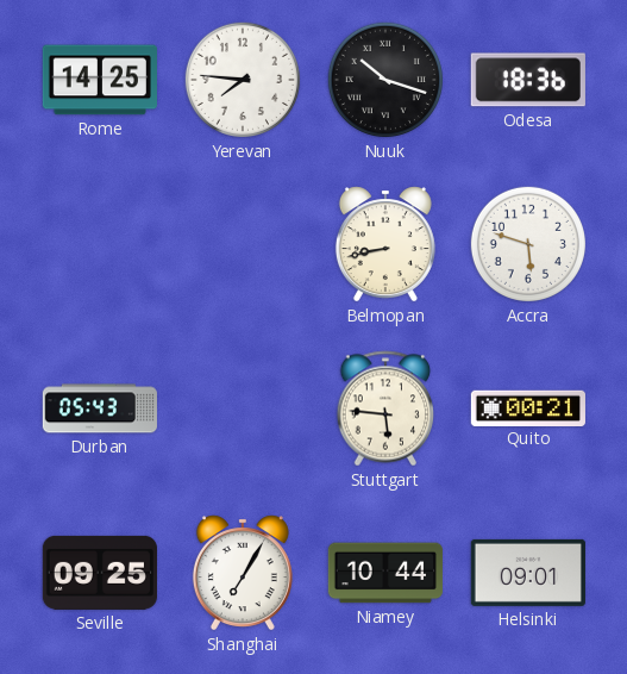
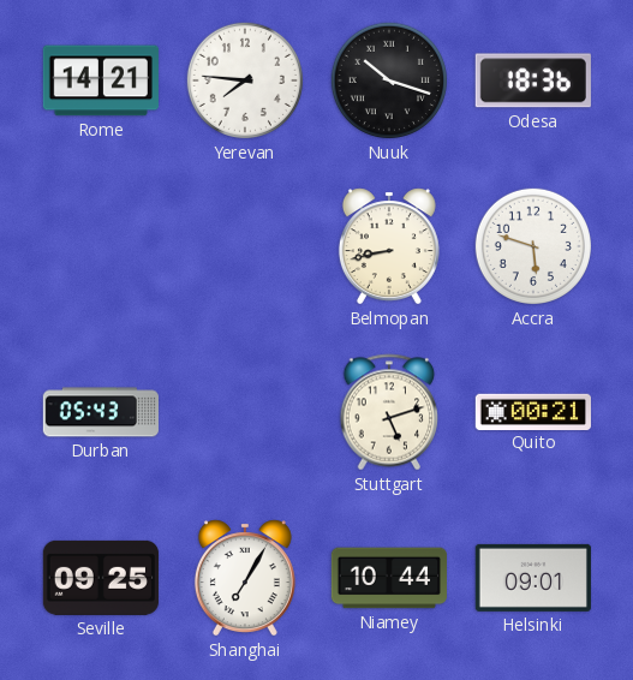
Rome: 14:25 -> 14:21
Stuttgart: 5:46 -> 5:12
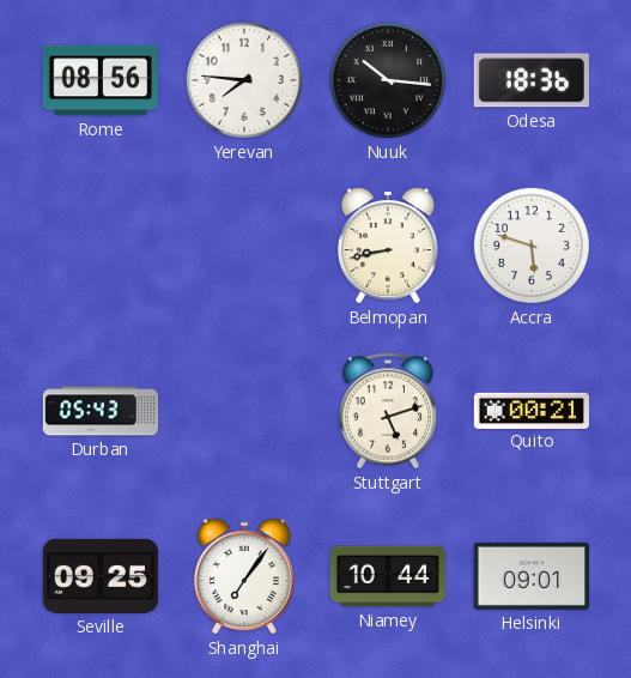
Rome: 14:21 -> 08:56
Nuuk: 10:18 -> 10:16
Shanghai: 7:05 -> 7:06
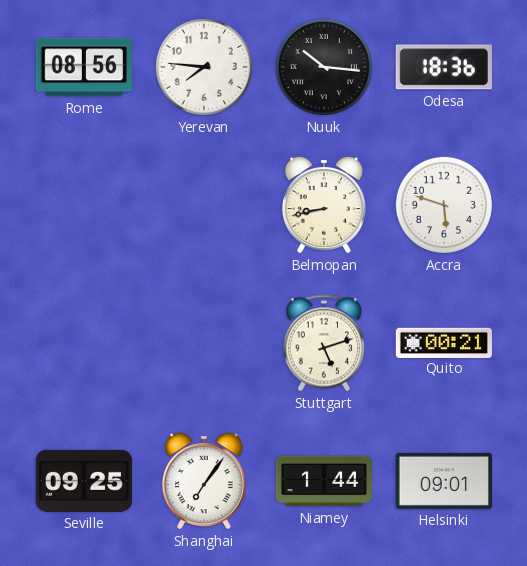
Durban: 05:43 -> none
Niamey: 10:44 -> 1:44
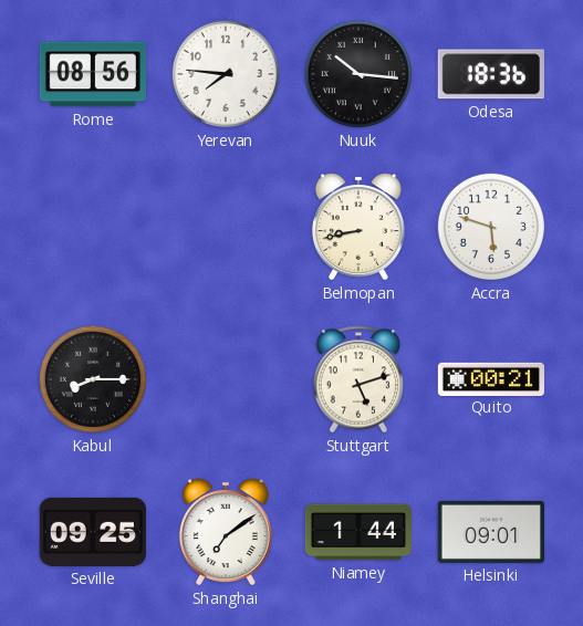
Kabul: none -> 8:15
Shanghai: 7:06 -> 7:09
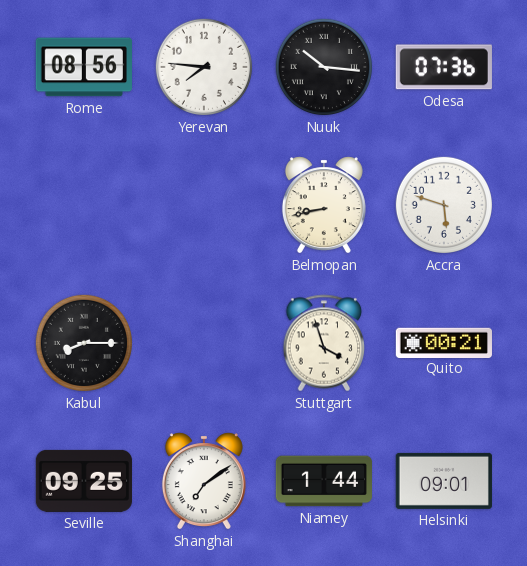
Odesa: 18:36 -> 07:36
Stuttgart: 5:12 -> 3:57
